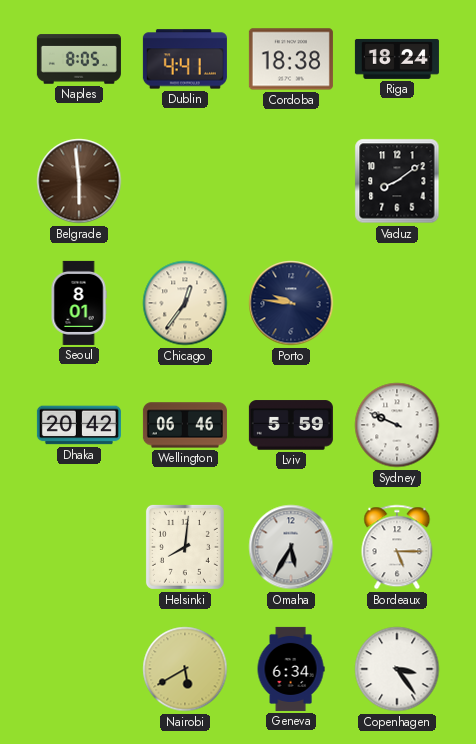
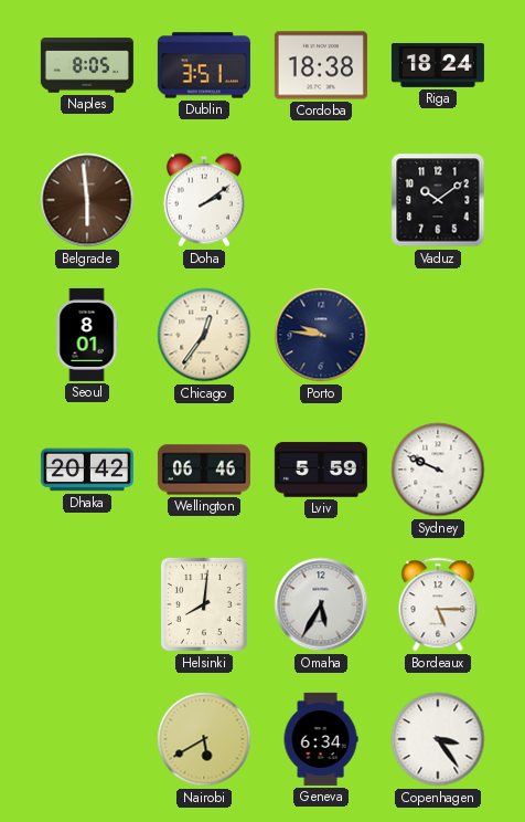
Dublin: 4:41 -> 3:51
Doha: none -> 2:09
Vaduz: 8:09 -> 10:09
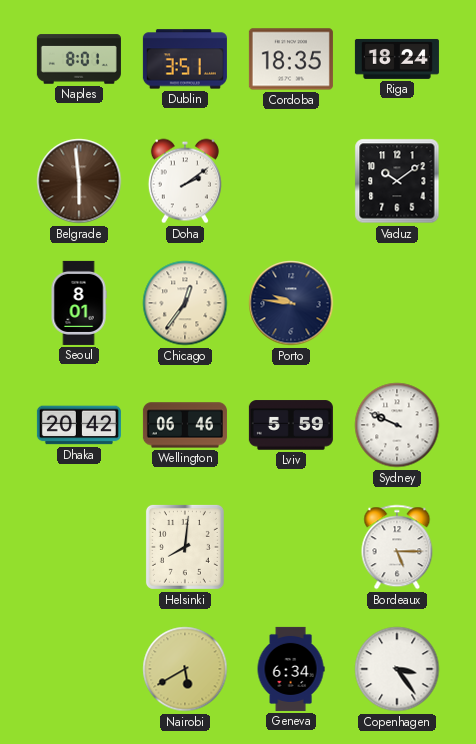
Naples: 8:05 -> 8:01
Cordoba: 18:38 -> 18:35
Omaha: 5:35 -> none
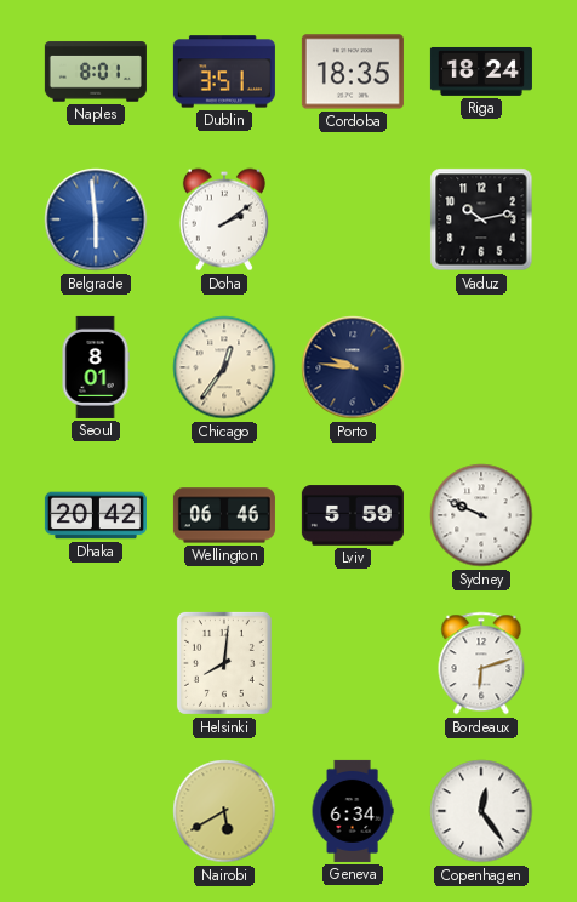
Belgrade dial: brown -> blue
Vaduz: 10:09 -> 10:13
Bordeaux: 5:15 -> 6:12
Copenhagen: 3:24 -> 12:24
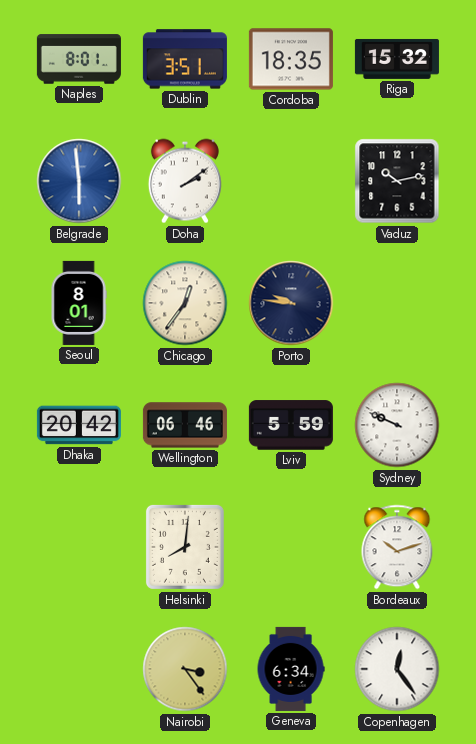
Riga: 18:24 -> 15:32
Bordeaux: 6:12 -> 10:12
Nairobi: 5:40 -> 3:24
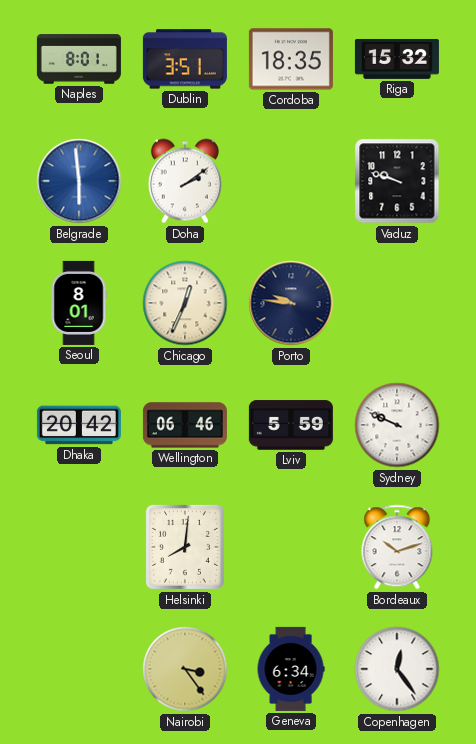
Vaduz: 10:13 -> 9:48
Chicago: 12:36 -> 12:34
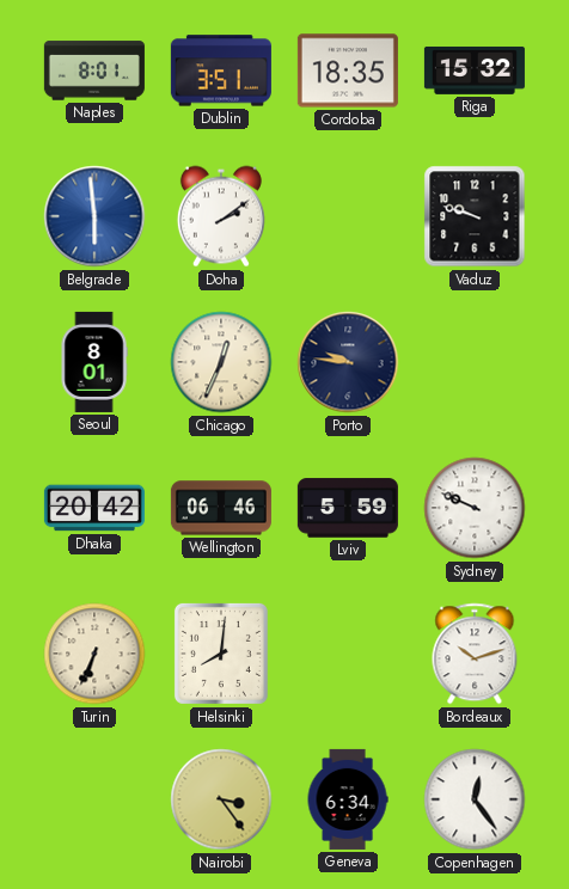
Turin: none -> 6:34
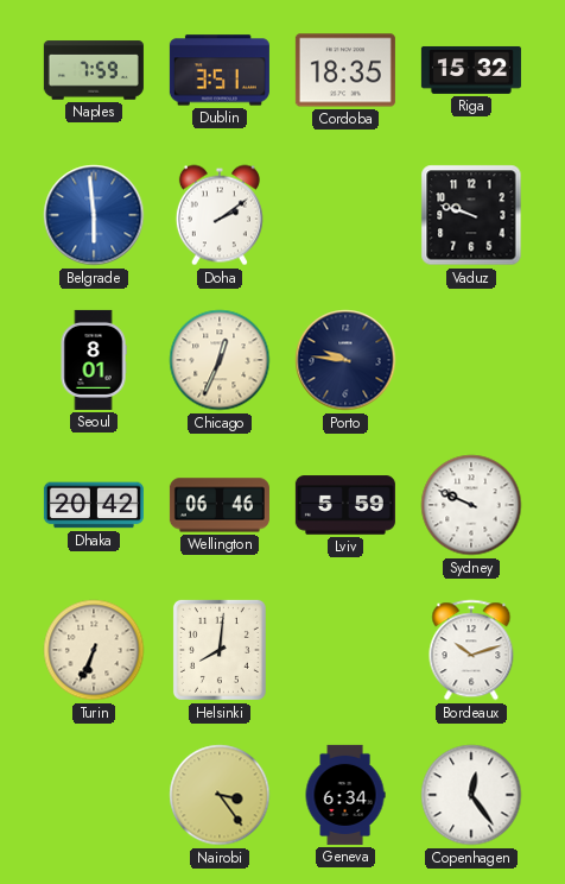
Naples: 8:01 -> 7:59
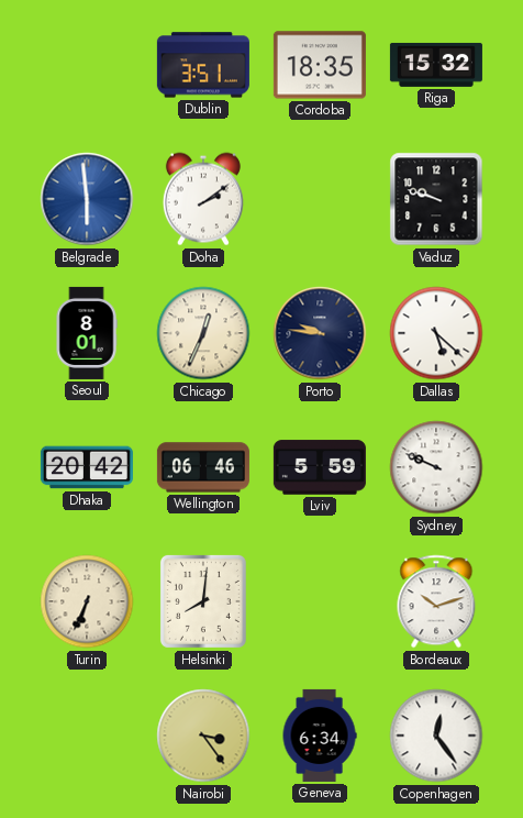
Naples: 7:59 -> none
Dallas: none -> 5:22
